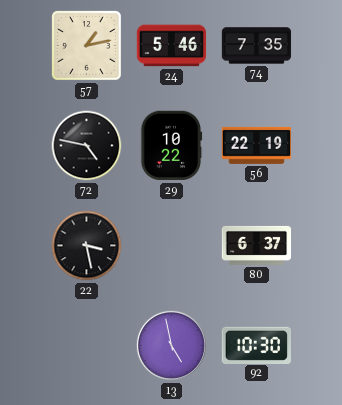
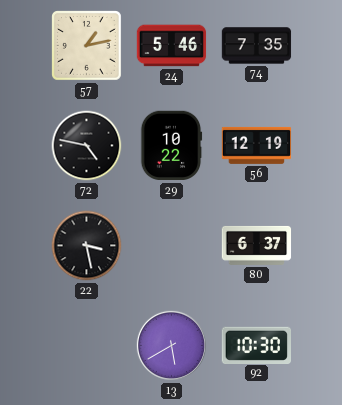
56: 22:19 -> 12:19
13: 4:58 -> 5:40
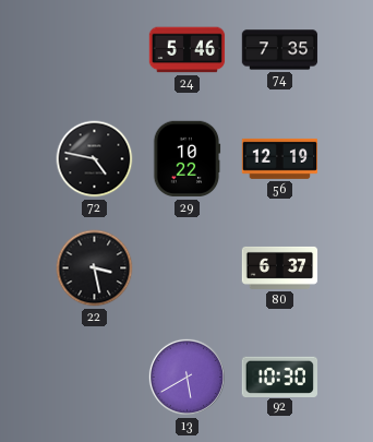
57: 1:13 -> none
